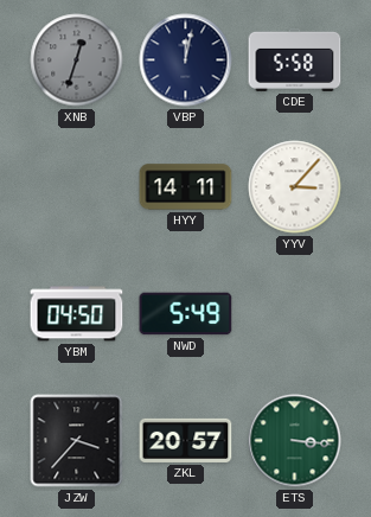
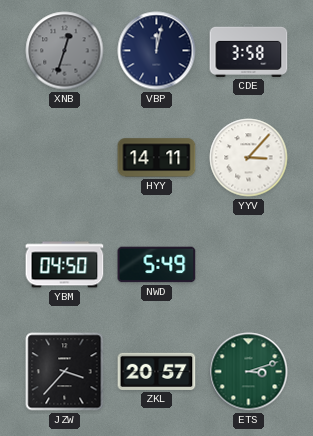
CDE: 5:58 -> 3:58
ETS: 3:16 -> 3:12
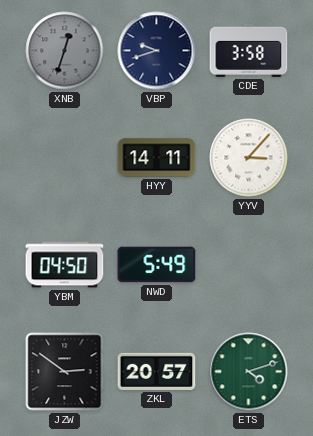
VBP: 12:02 -> 9:42
JZW: 3:37 -> 2:51
ETS: 3:12 -> 4:12
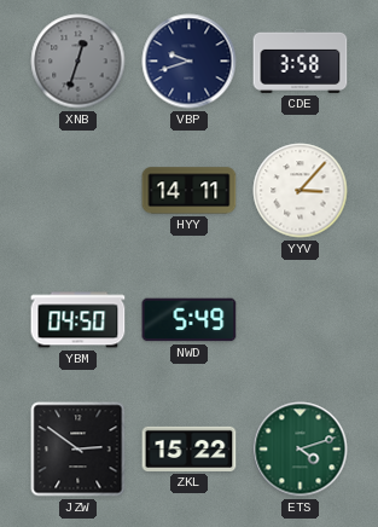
ZKL: 20:57 -> 15:22
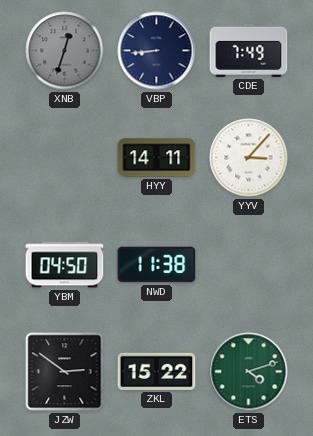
VBP: 9:42 -> 8:44
CDE: 3:58 -> 7:49
NWD: 5:49 -> 11:38
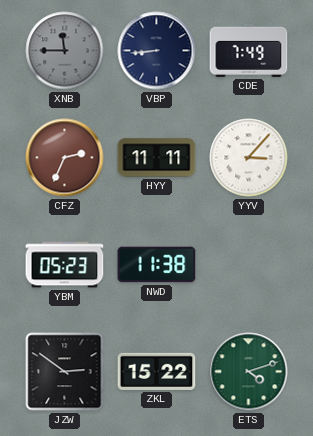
XNB: 12:33 -> 11:45
CFZ: none -> 2:34
HYY: 14:11 -> 11:11
YBM: 04:50 -> 05:23
